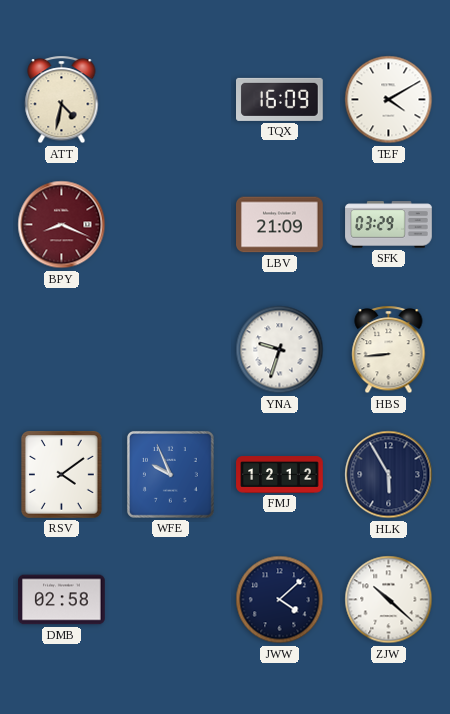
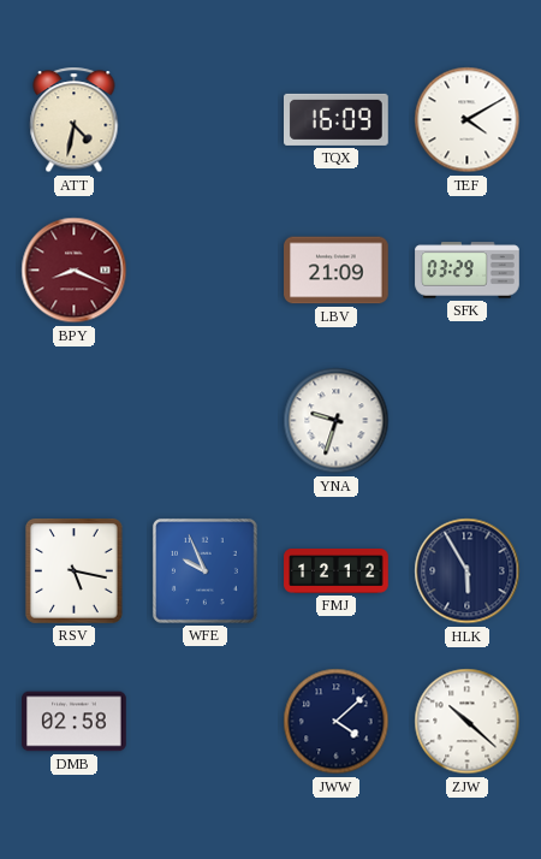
HBS: 8:44 -> none
RSV: 4:09 -> 5:17
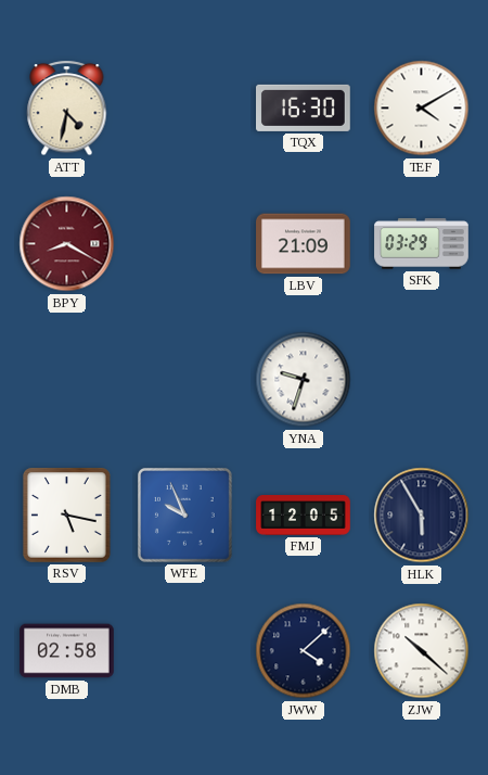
TQX: 16:09 -> 16:30
BPY: 8:19 -> 8:20
FMJ: 12:12 -> 12:05
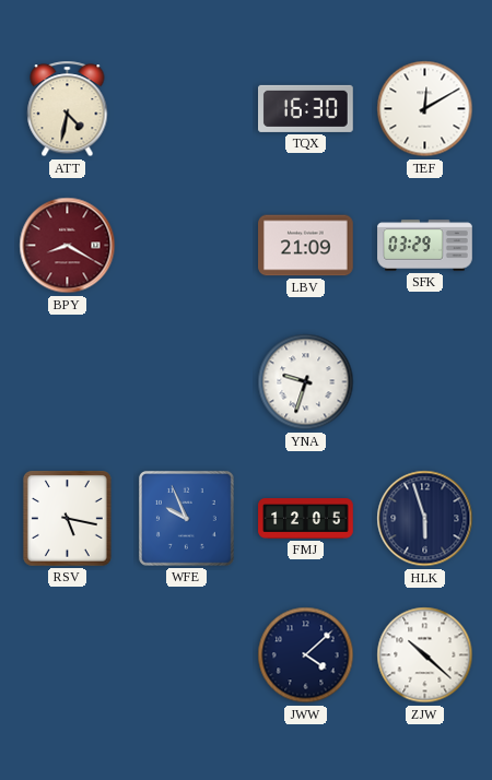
TEF: 4:10 -> 12:10
HLK: 5:55 -> 5:57
DMB: 02:58 -> none
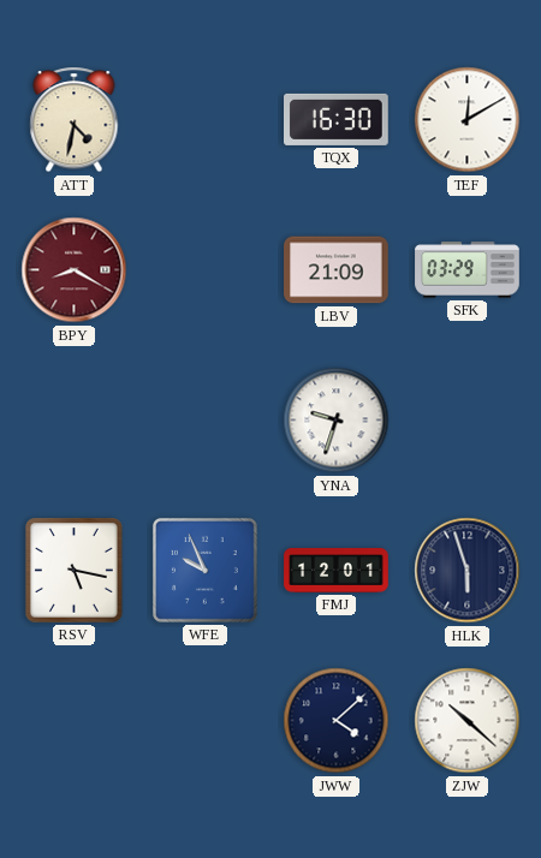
FMJ: 12:05 -> 12:01
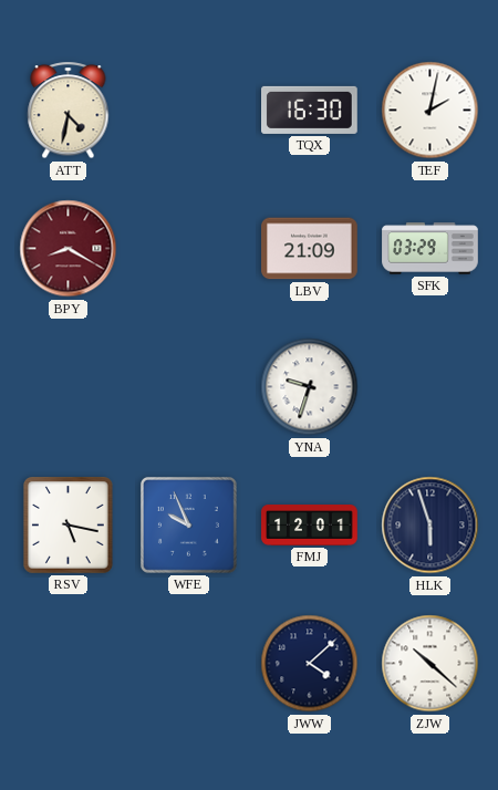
TEF: 12:10 -> 2:02
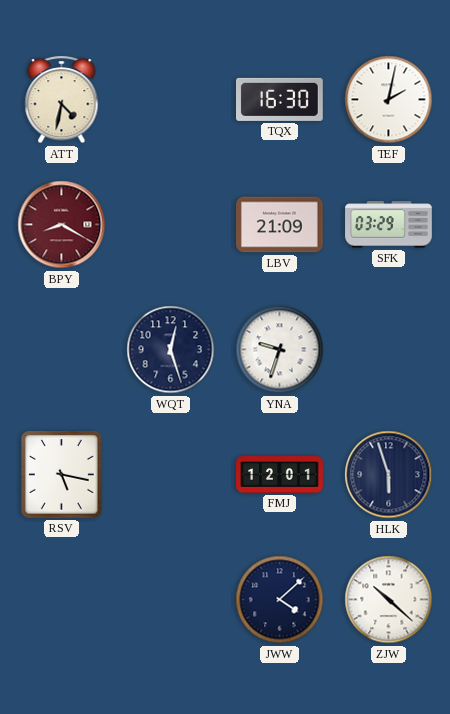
WQT: none -> 12:27
WFE: 9:56 -> none
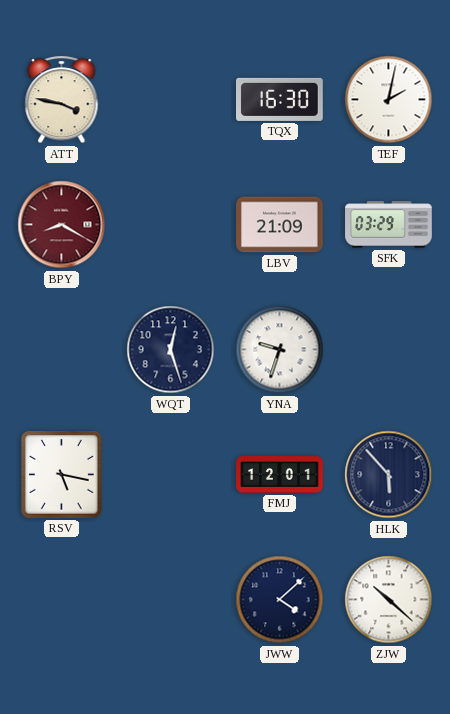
ATT: 4:32 -> 3:47
HLK: 5:57 -> 5:53
